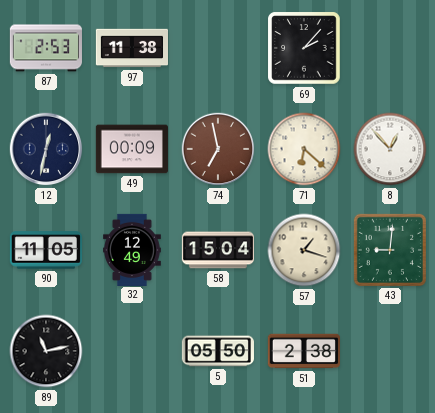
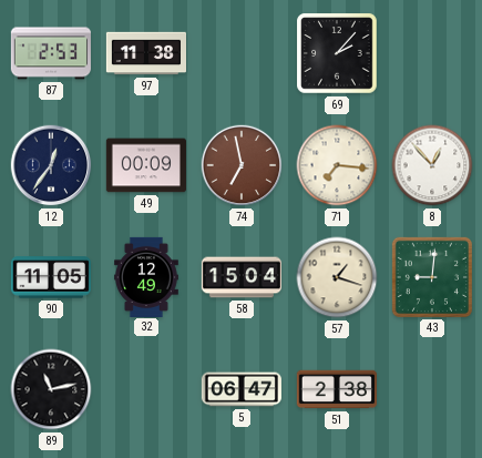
12: 12:32 -> 12:36
71: 6:22 -> 7:16
5: 05:50 -> 06:47
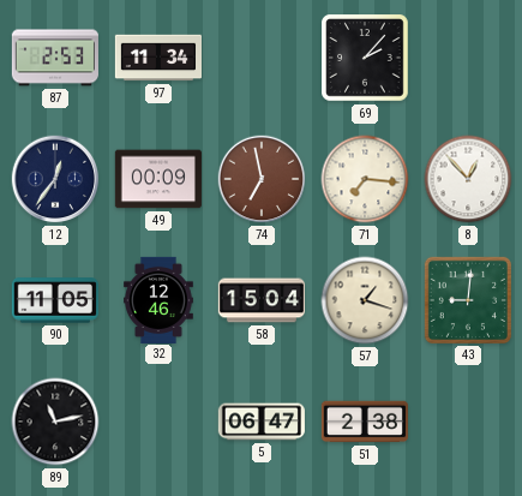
97: 11:38 -> 11:34
32: 12:49 -> 12:46
